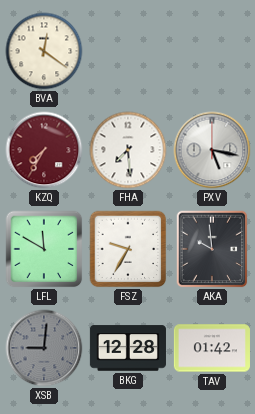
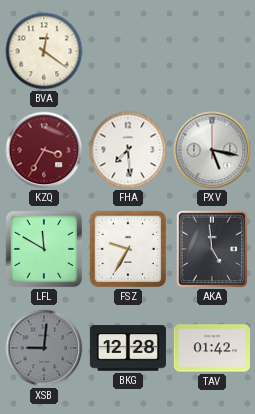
KZQ: 7:35 -> 3:35
AKA: 9:59 -> 4:59
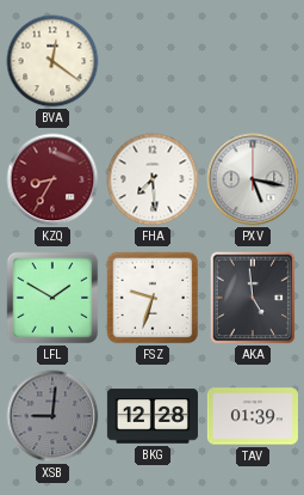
KZQ: 3:35 -> 8:35
LFL: 11:50 -> 1:50
FSZ: 9:35 -> 9:33
TAV: 01:42 -> 01:39
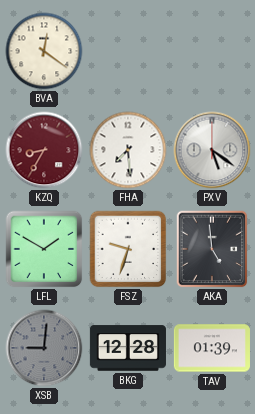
PXV: 5:17 -> 5:21
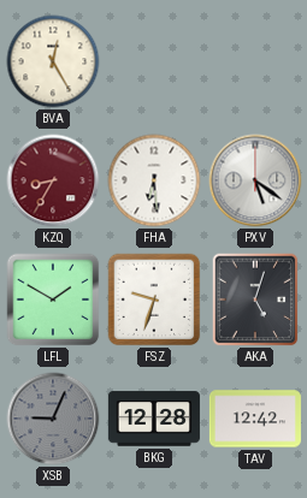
BVA: 12:21 -> 12:25
FHA: 7:29 -> 6:29
AKA: 4:59 -> 5:03
XSB: 9:01 -> 9:04
TAV: 01:39 -> 12:42
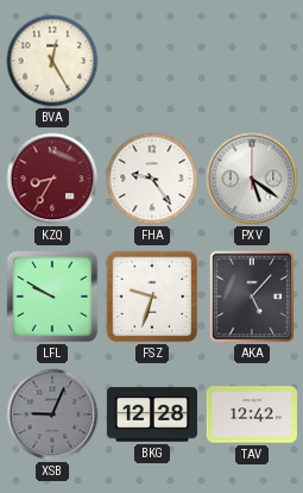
FHA: 6:29 -> 9:24
LFL: 1:50 -> 9:50
AKA: 5:03 -> 5:07
